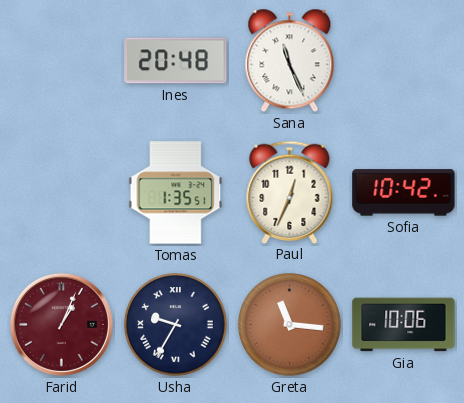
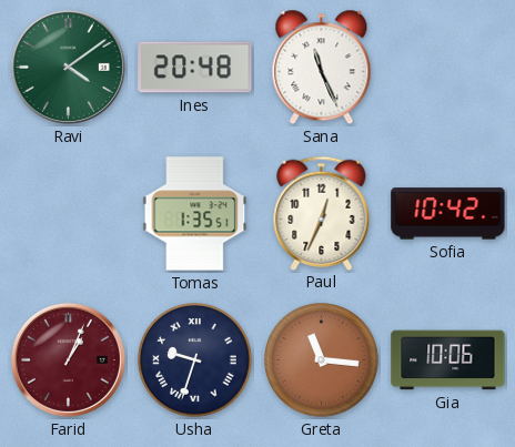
Ravi: none -> 4:09
Usha: 9:35 -> 9:33
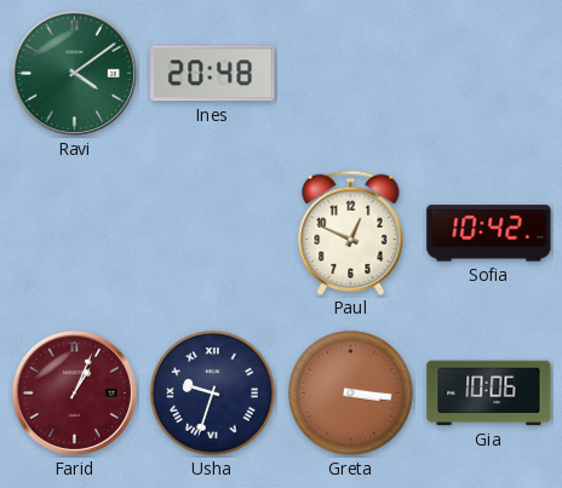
Sana: 11:26 -> none
Tomas: 1:35 -> none
Paul: 12:34 -> 12:49
Greta: 11:16 -> 3:16
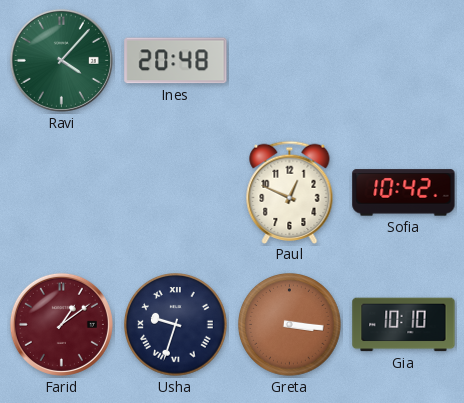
Ravi: 4:09 -> 4:07
Farid: 1:04 -> 1:09
Gia: 10:06 -> 10:10
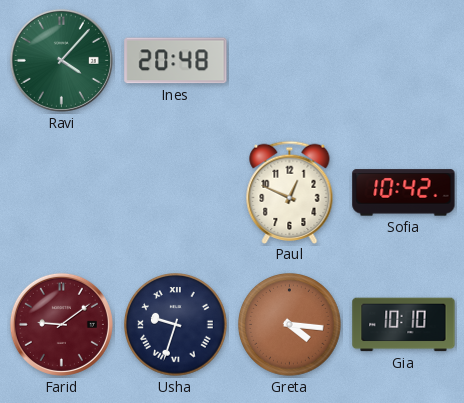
Farid: 1:09 -> 9:09
Greta: 3:16 -> 4:16
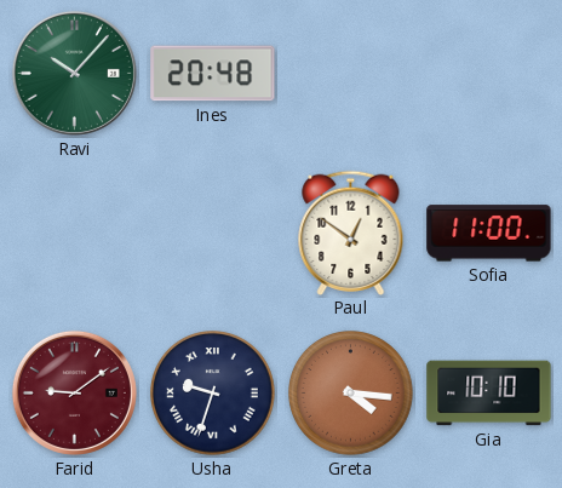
Ravi: 4:07 -> 10:07
Paul: 12:49 -> 12:51
Sofia: 10:42 -> 11:00
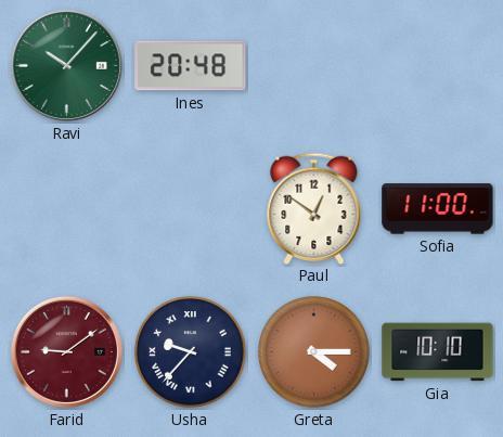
Usha: 9:33 -> 9:37
Greta: 4:16 -> 4:15
